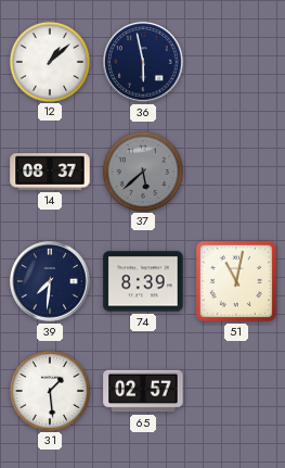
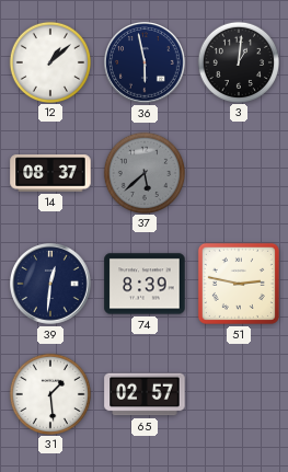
3: none -> 1:01
39: 7:31 -> 12:31
51: 11:02 -> 2:47
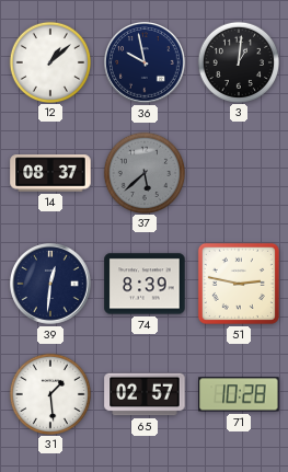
36: 5:58 -> 9:58
71: none -> 10:28
